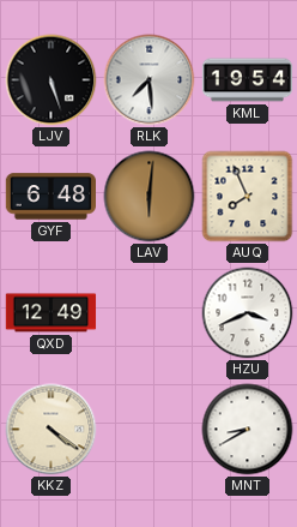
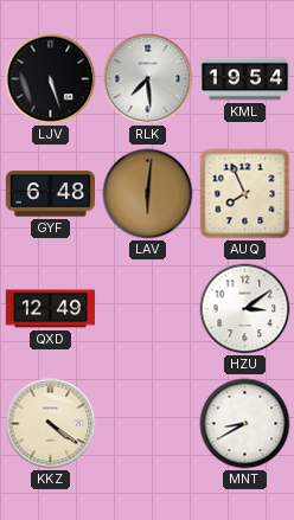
HZU: 3:41 -> 3:09
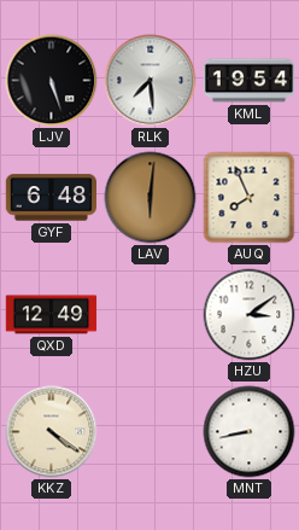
MNT: 8:40 -> 8:43
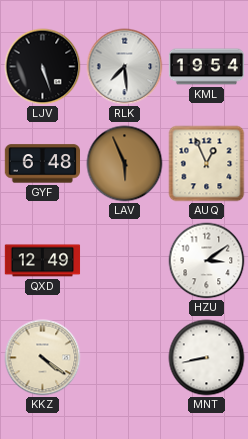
LAV: 6:01 -> 5:56
AUQ: 7:56 -> 12:56
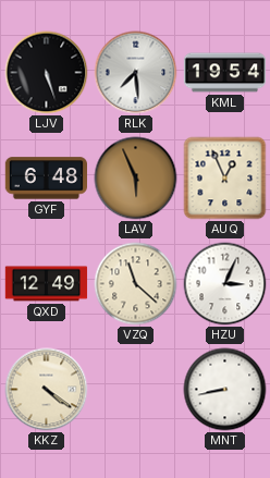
VZQ: none -> 11:22
HZU: 3:09 -> 3:04
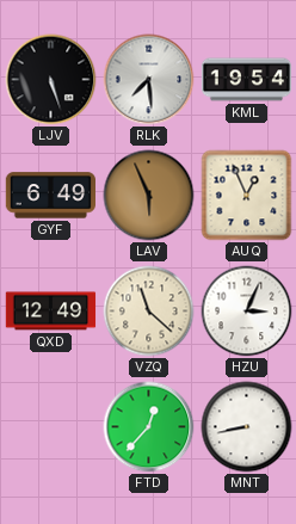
GYF: 6:48 -> 6:49
KKZ: 4:21 -> none
FTD: none -> 12:37
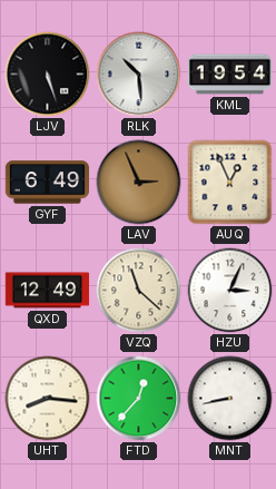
RLK: 7:29 -> 10:29
LAV: 5:56 -> 2:56
UHT: none -> 8:16
